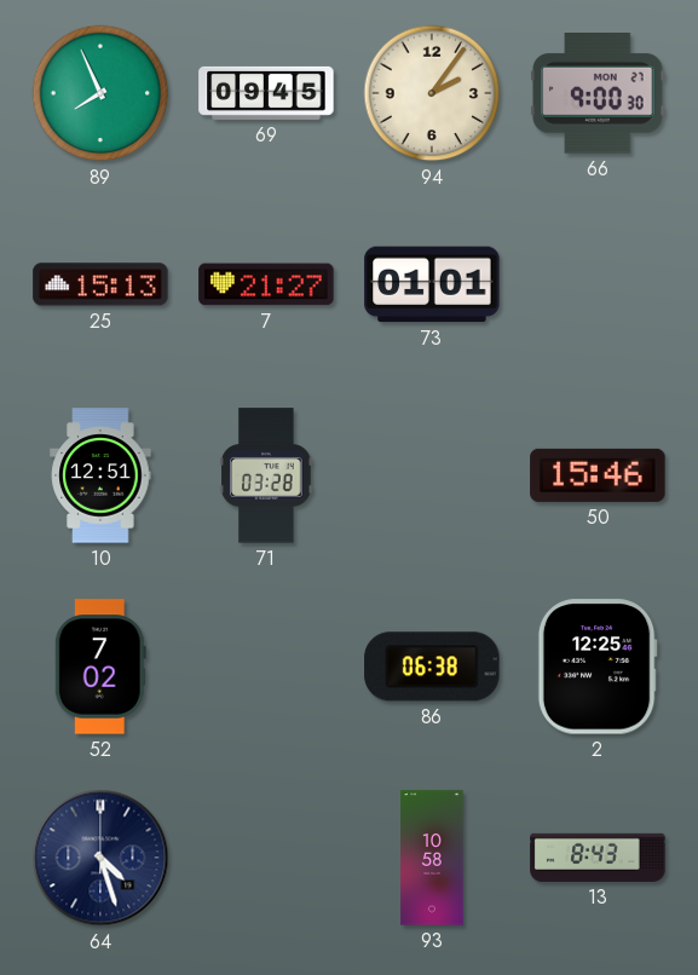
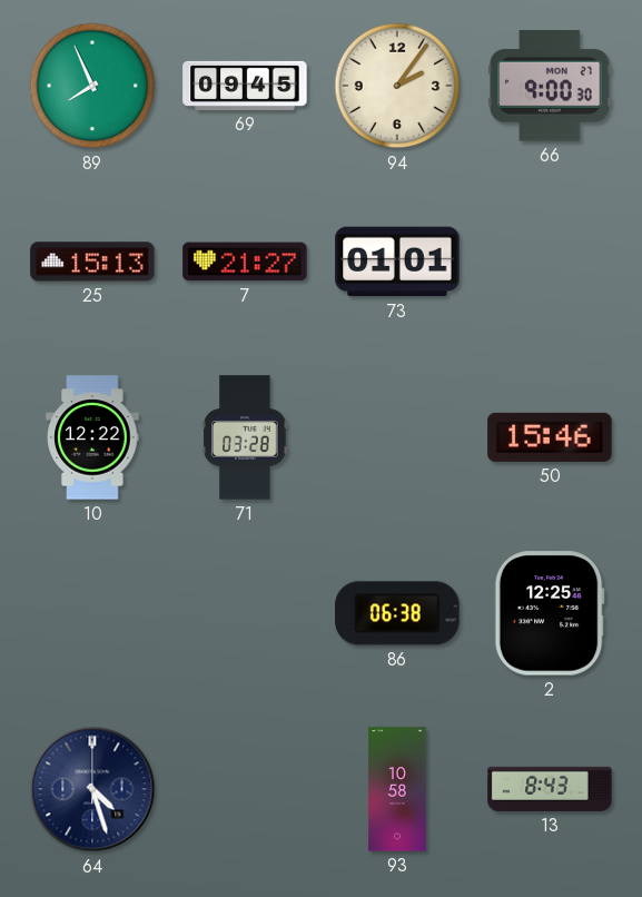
10: 12:51 -> 12:22
52: 7:02 -> none
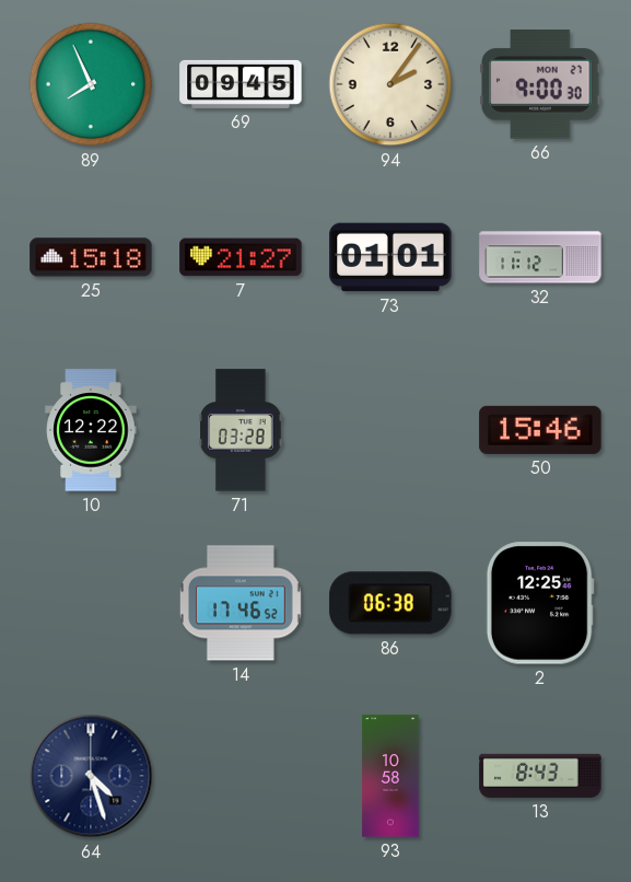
25: 15:13 -> 15:18
32: none -> 11:12
14: none -> 17:46
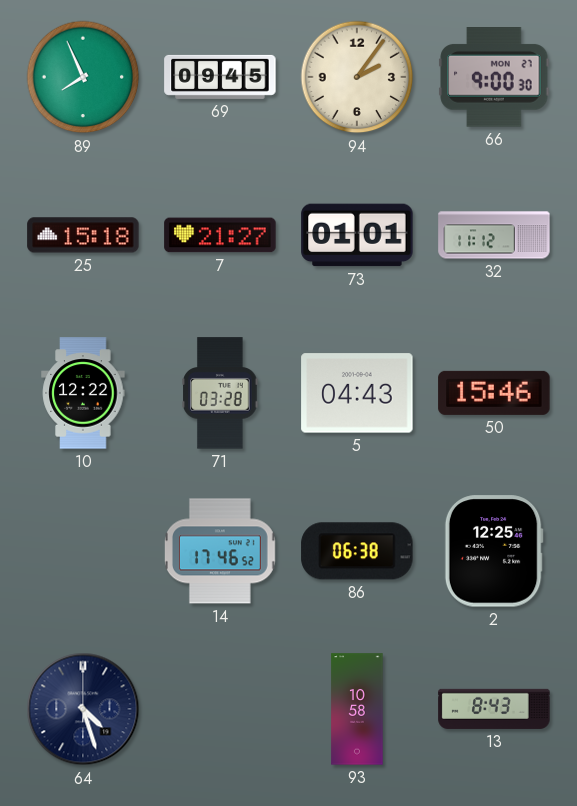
5: none -> 04:43
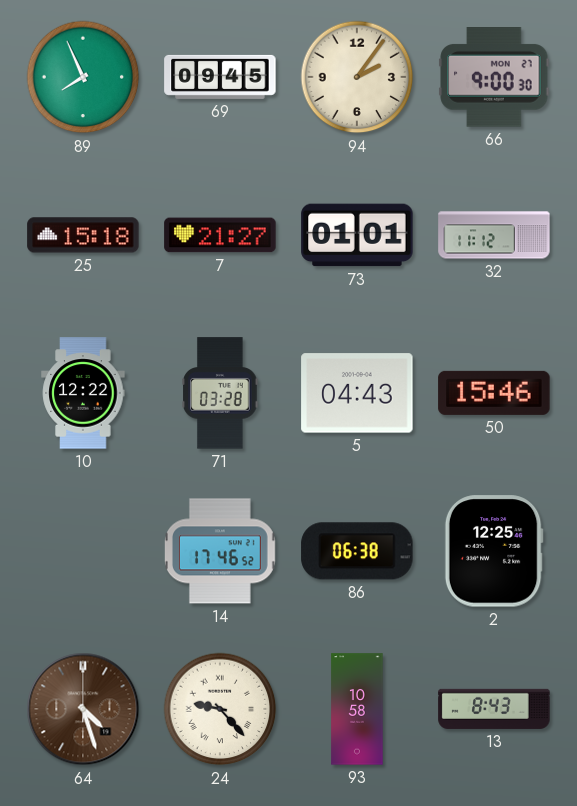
64 dial: navy -> brown
24: none -> 9:23
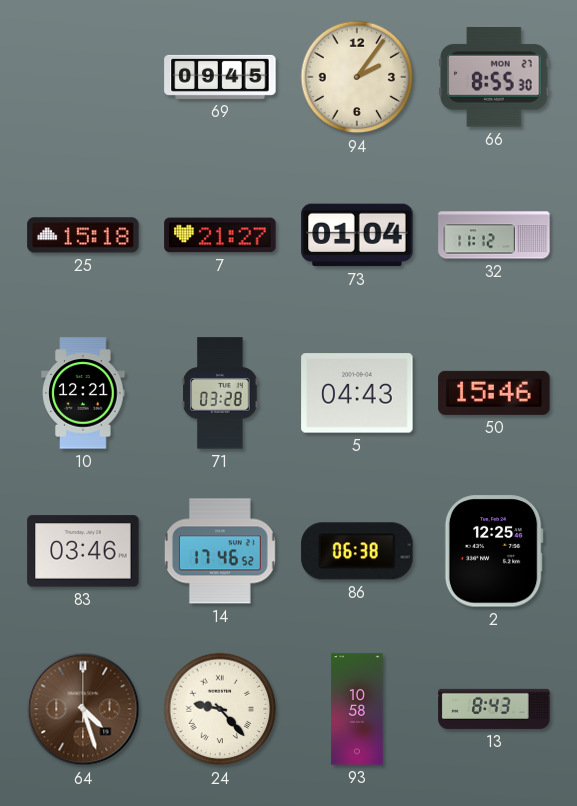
89: 7:56 -> none
66: 9:00 -> 8:55
73: 01:01 -> 01:04
10: 12:22 -> 12:21
83: none -> 03:46
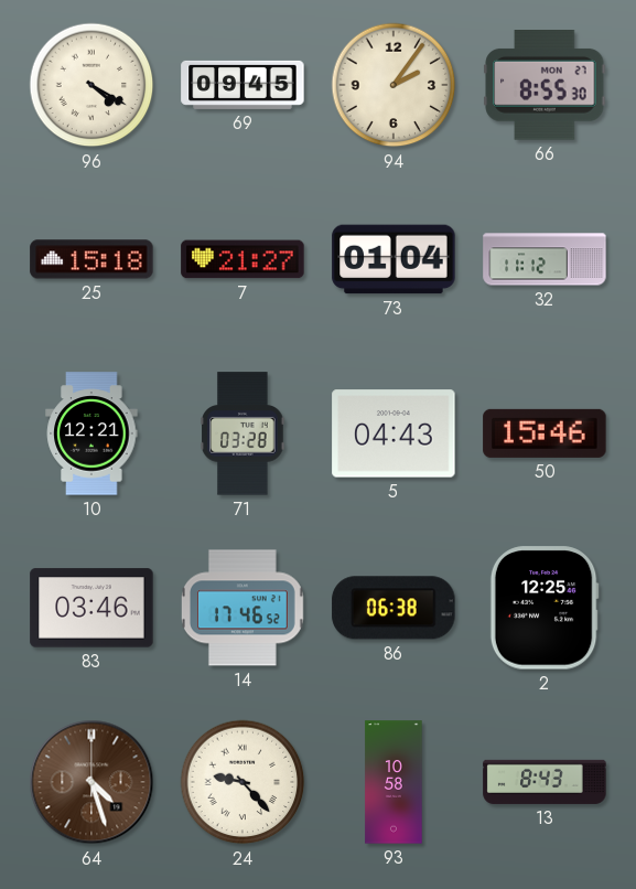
96: none -> 4:20
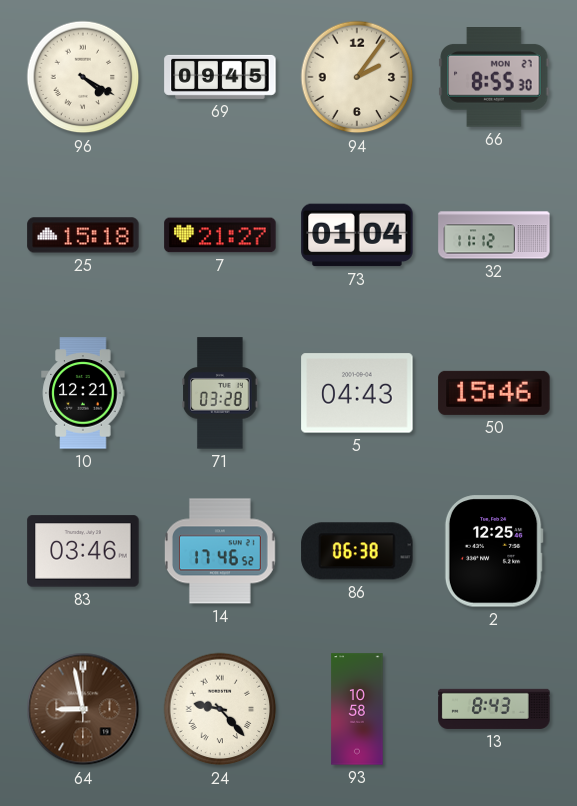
64: 4:27 -> 8:58
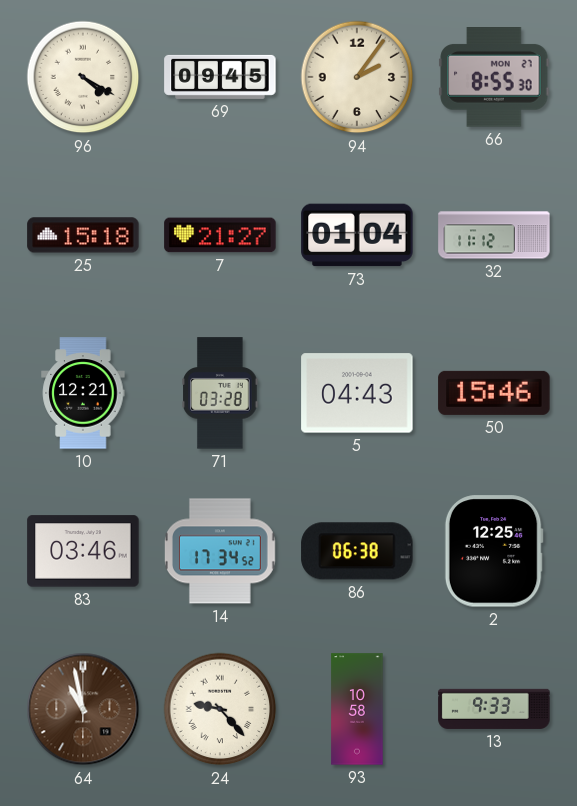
14: 17:46 -> 17:34
64: 8:58 -> 10:58
13: 8:43 -> 9:33
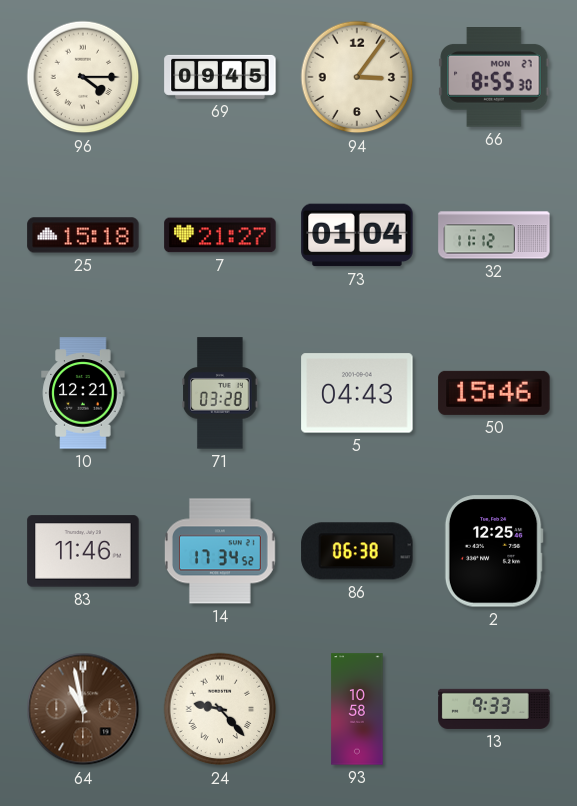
96: 4:20 -> 4:15
94: 2:06 -> 3:06
83: 03:46 -> 11:46
